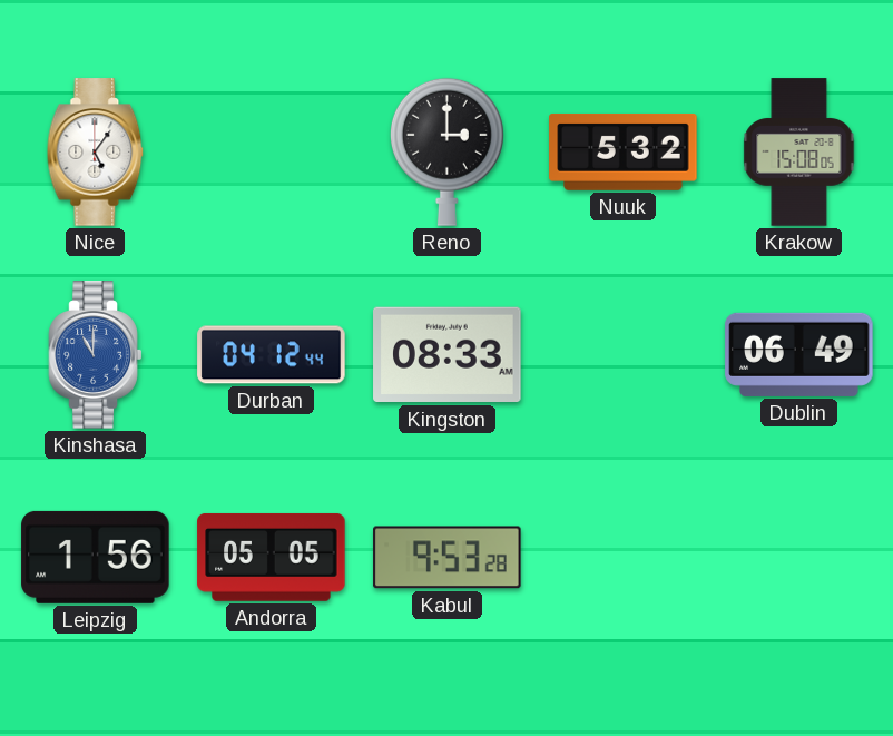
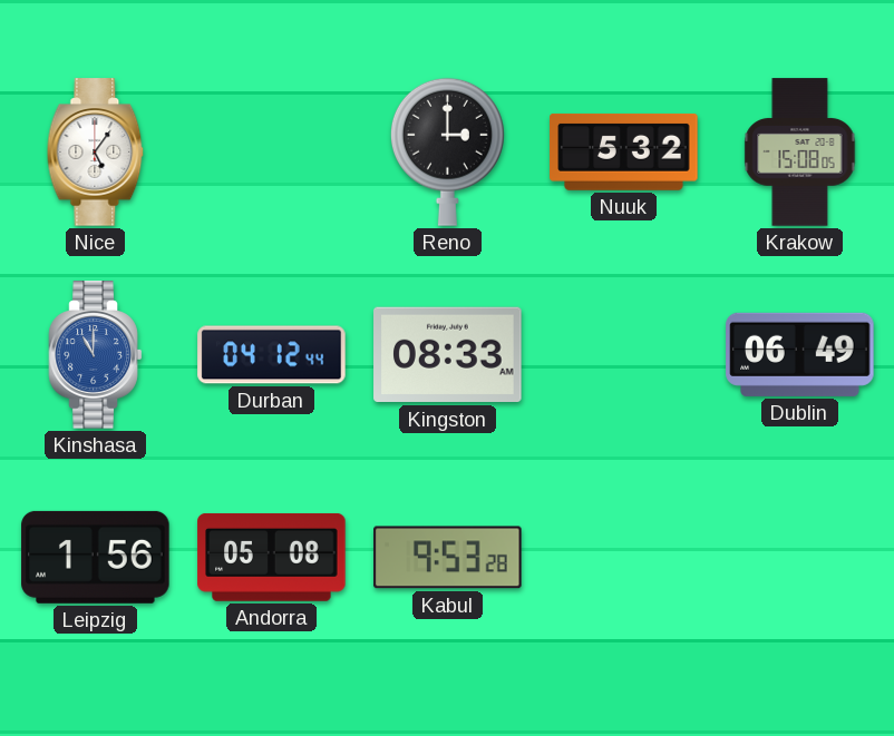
Andorra: 05:05 -> 05:08
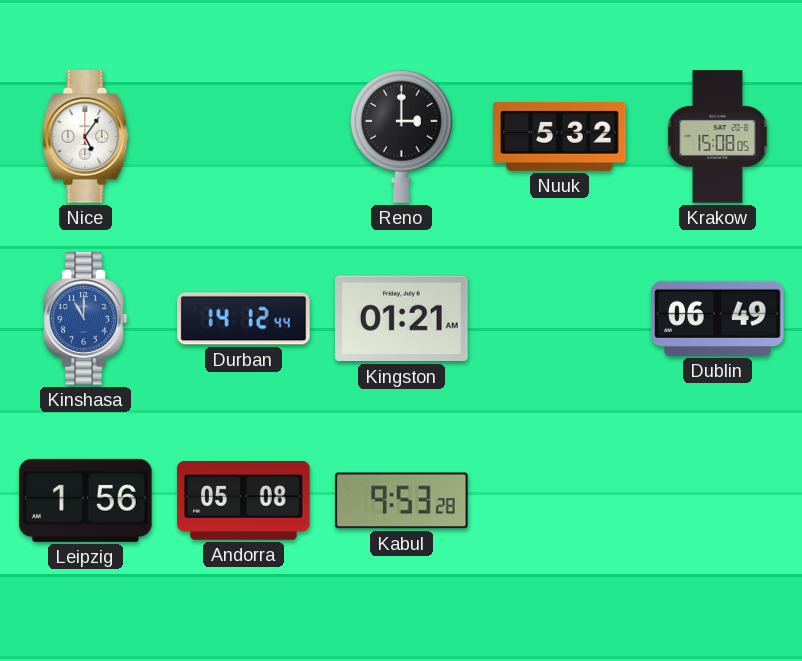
Durban: 04:12 -> 14:12
Kingston: 08:33 -> 01:21
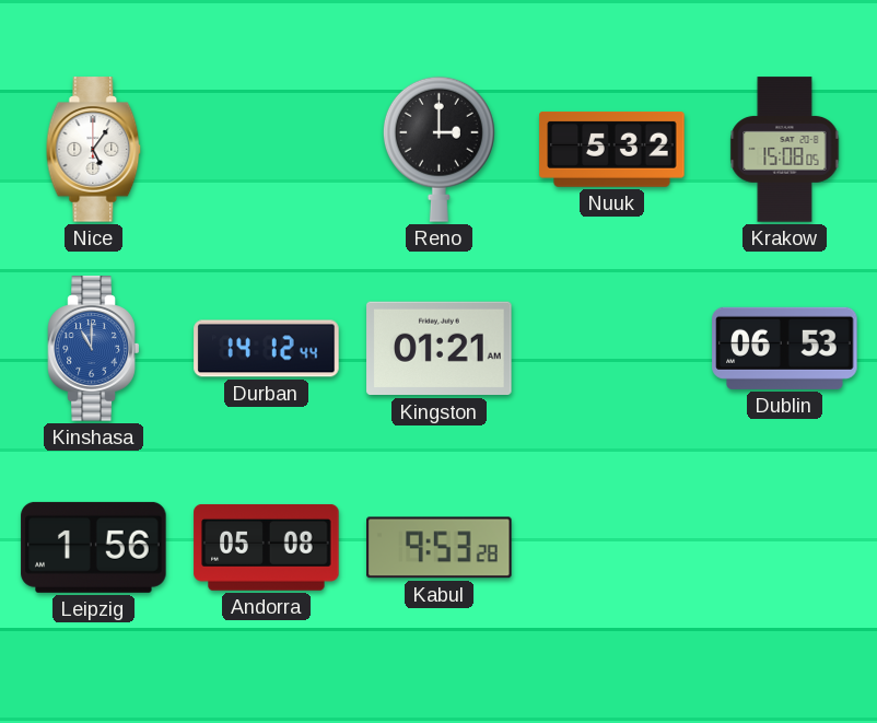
Dublin: 06:49 -> 06:53
